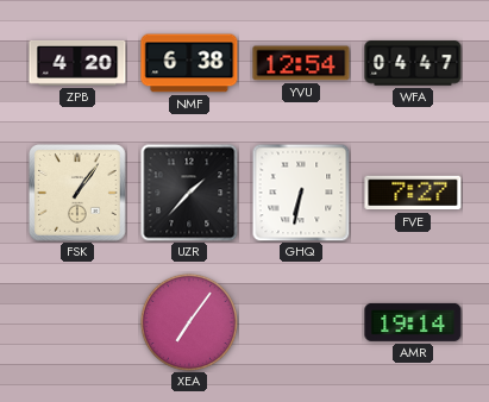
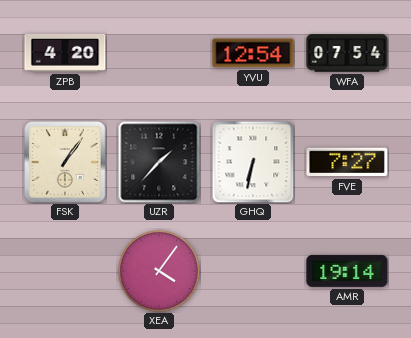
NMF: 6:38 -> none
WFA: 04:47 -> 07:54
XEA: 7:06 -> 4:06
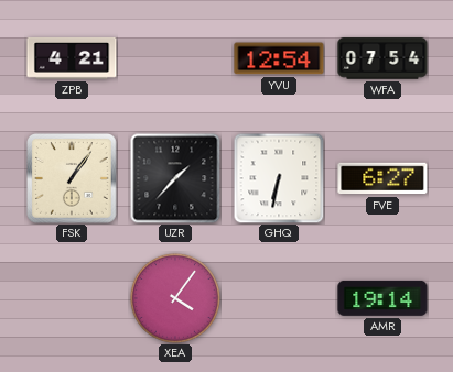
ZPB: 4:20 -> 4:21
FVE: 7:27 -> 6:27
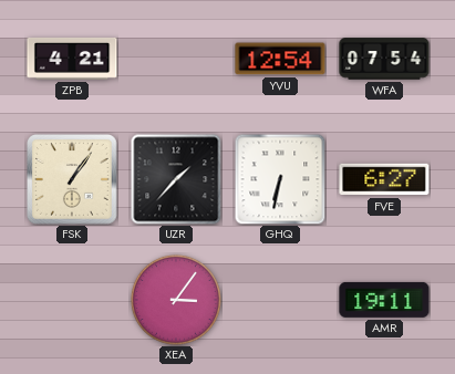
XEA: 4:06 -> 3:06
AMR: 19:14 -> 19:11
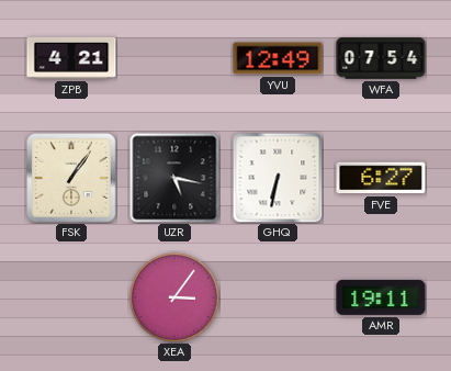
YVU: 12:54 -> 12:49
UZR: 1:37 -> 5:17
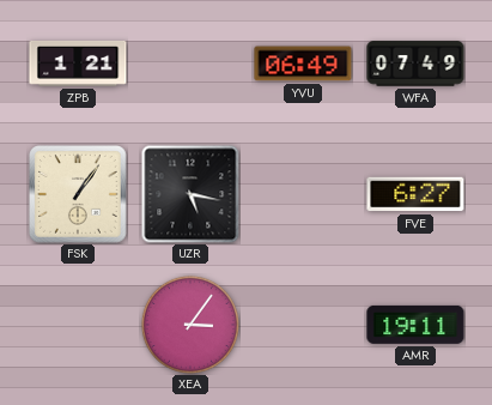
ZPB: 4:21 -> 1:21
YVU: 12:49 -> 06:49
WFA: 07:54 -> 07:49
GHQ: 6:32 -> none
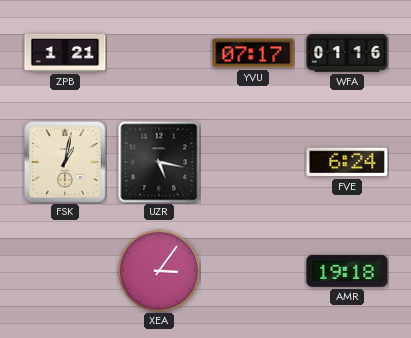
YVU: 06:49 -> 07:17
WFA: 07:49 -> 01:16
FSK: 1:06 -> 1:02
FVE: 6:27 -> 6:24
AMR: 19:11 -> 19:18
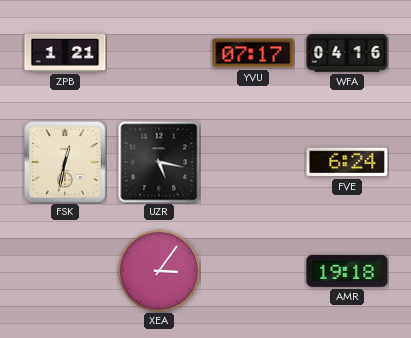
WFA: 01:16 -> 04:16
FSK: 1:02 -> 12:32
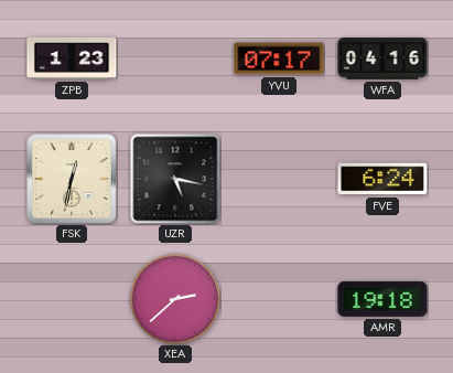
ZPB: 1:21 -> 1:23
XEA: 3:06 -> 2:38
